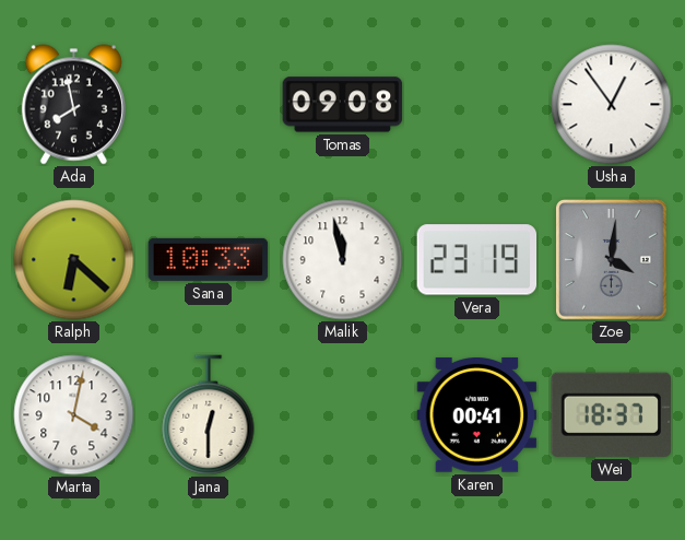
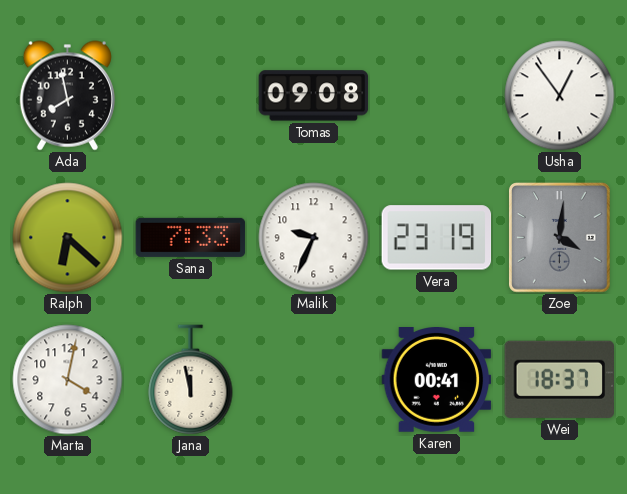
Sana: 10:33 -> 7:33
Malik: 11:58 -> 9:34
Jana: 12:30 -> 11:58
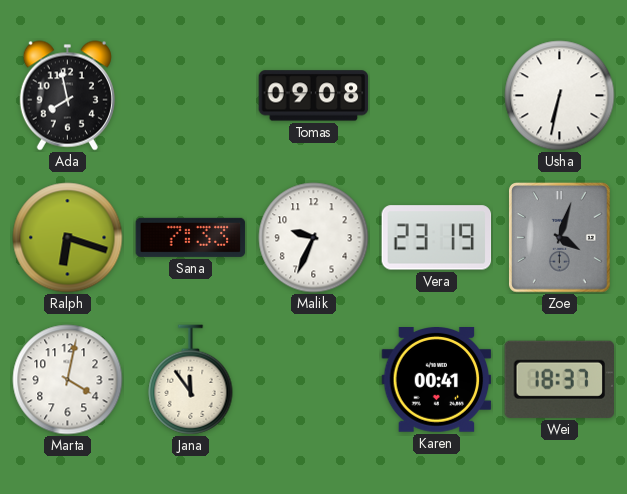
Usha: 12:54 -> 6:32
Ralph: 6:22 -> 6:18
Zoe: 4:01 -> 4:03
Jana: 11:58 -> 11:54
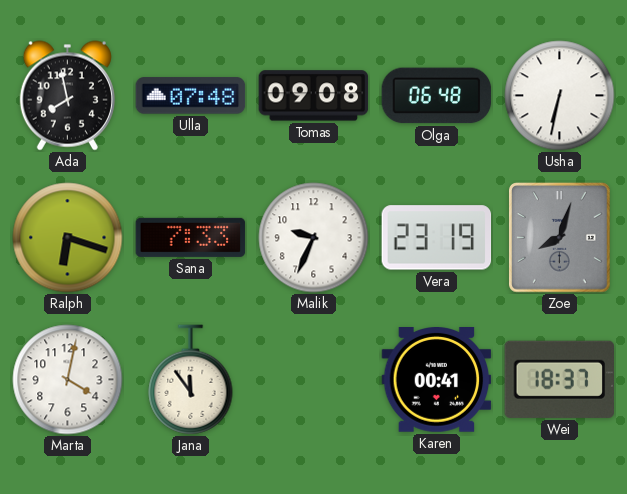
Ulla: none -> 07:48
Olga: none -> 06:48
Zoe: 4:03 -> 8:03
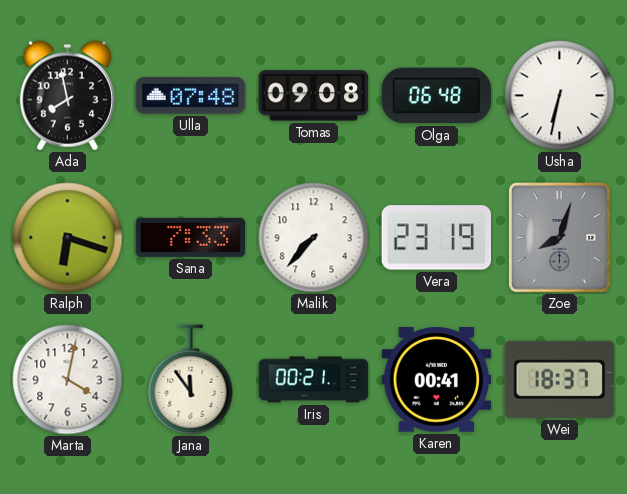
Malik: 9:34 -> 7:37
Iris: none -> 00:21
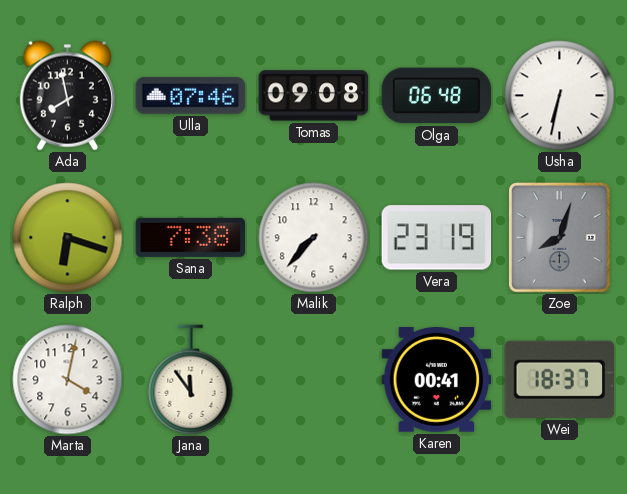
Ulla: 07:48 -> 07:46
Sana: 7:33 -> 7:38
Iris: 00:21 -> none
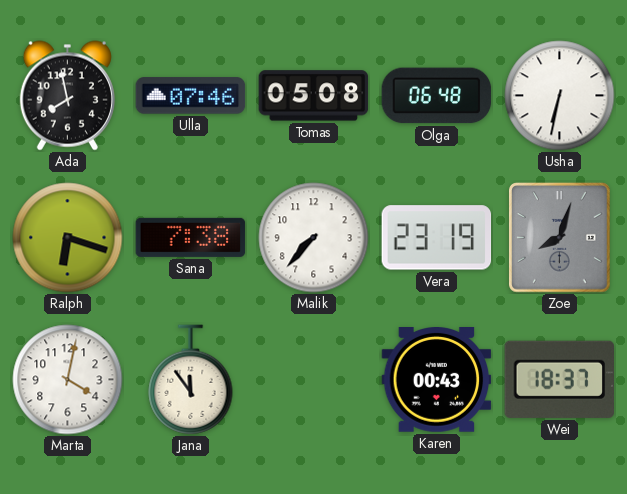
Tomas: 09:08 -> 05:08
Karen: 00:41 -> 00:43
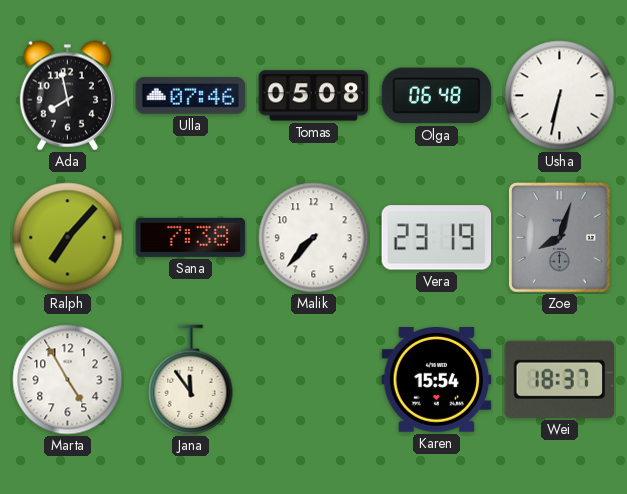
Ralph: 6:18 -> 7:07
Marta: 4:02 -> 4:55
Karen: 00:43 -> 15:54
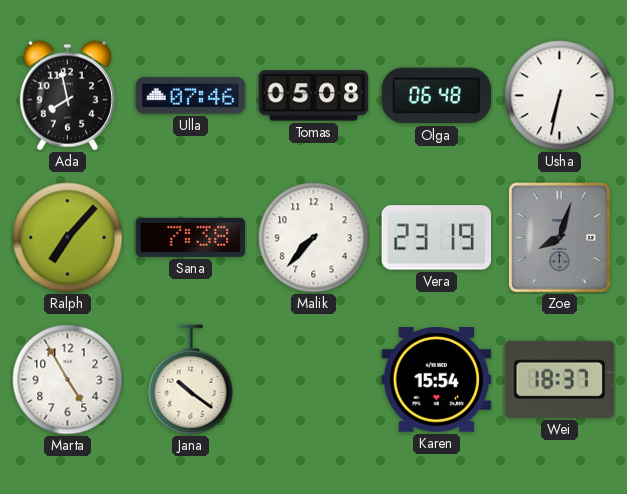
Jana: 11:54 -> 10:21
